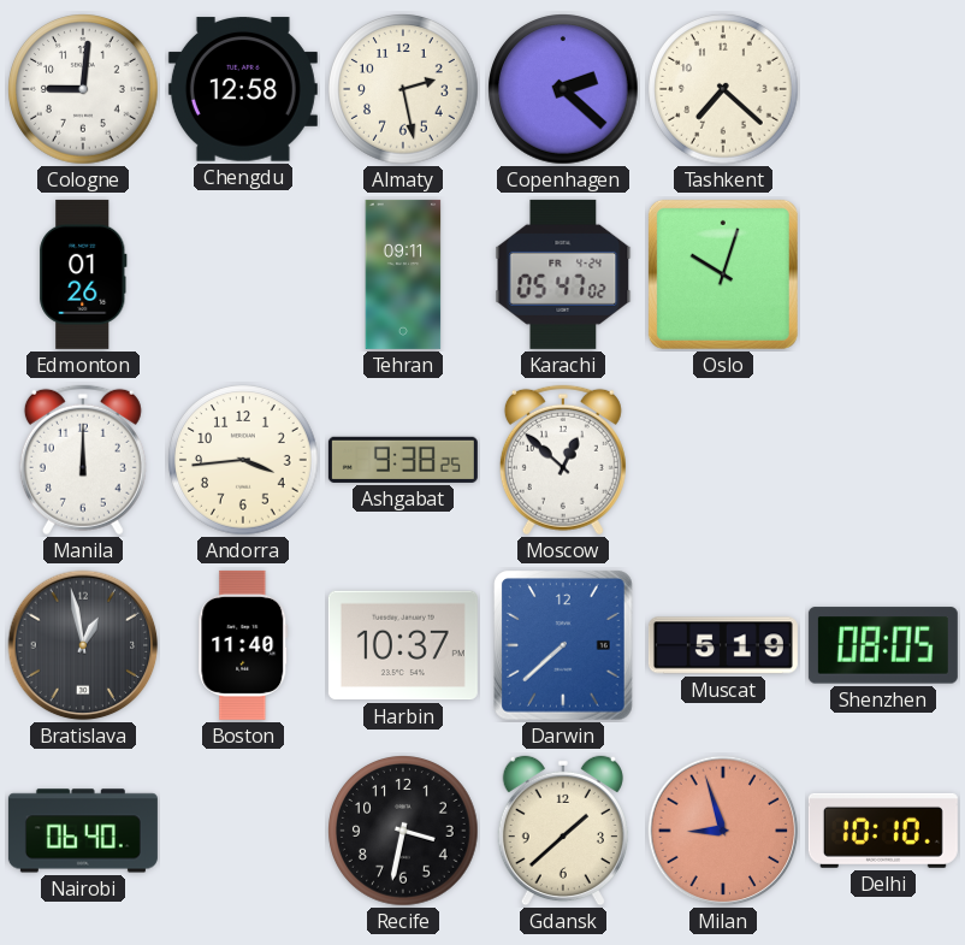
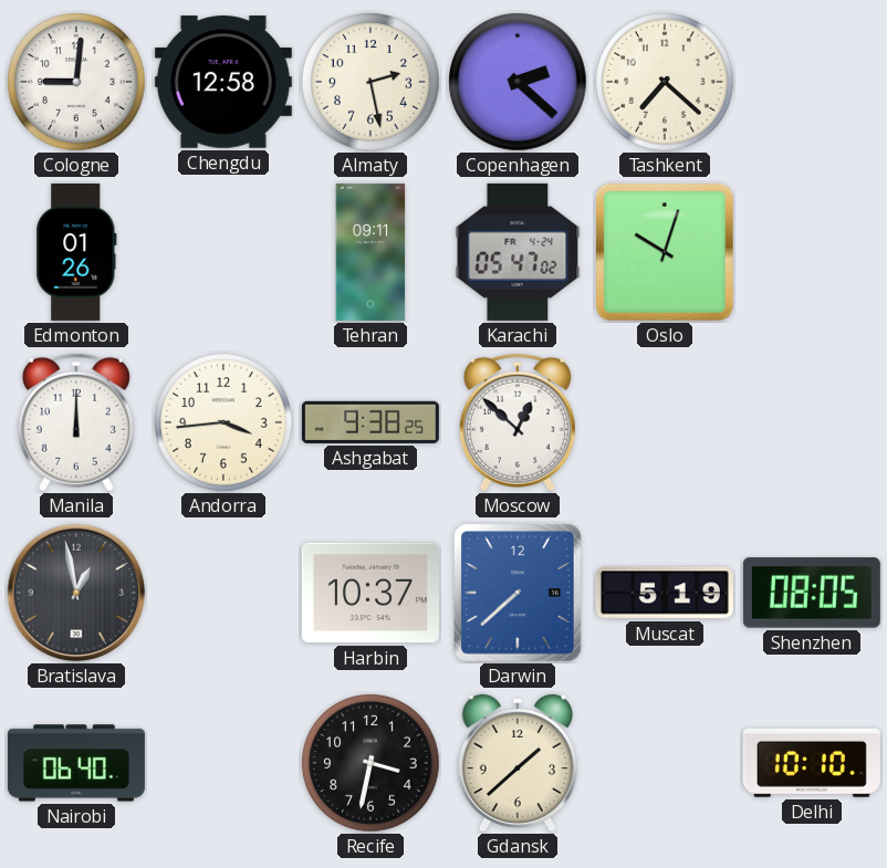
Boston: 11:40 -> none
Milan: 8:57 -> none
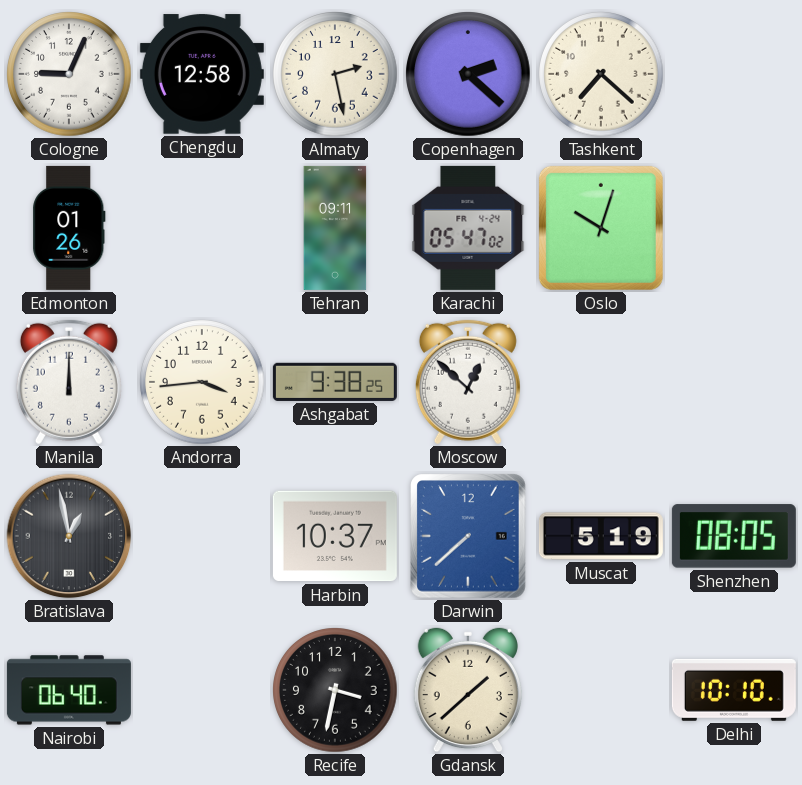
Cologne: 9:01 -> 9:04
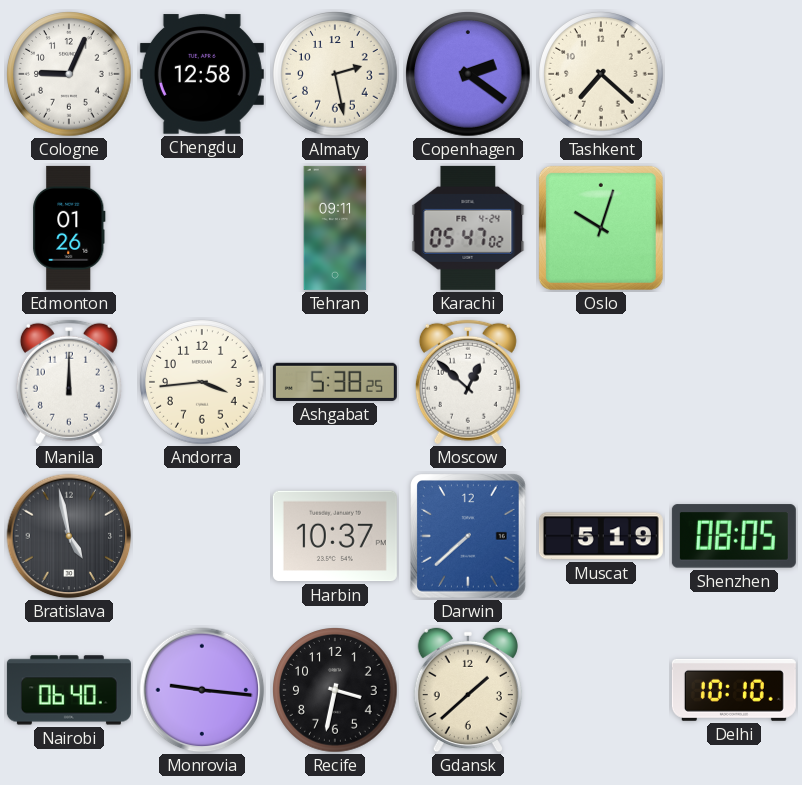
Copenhagen: 2:22 -> 2:21
Ashgabat: 9:38 -> 5:38
Bratislava: 12:58 -> 4:58
Monrovia: none -> 9:16
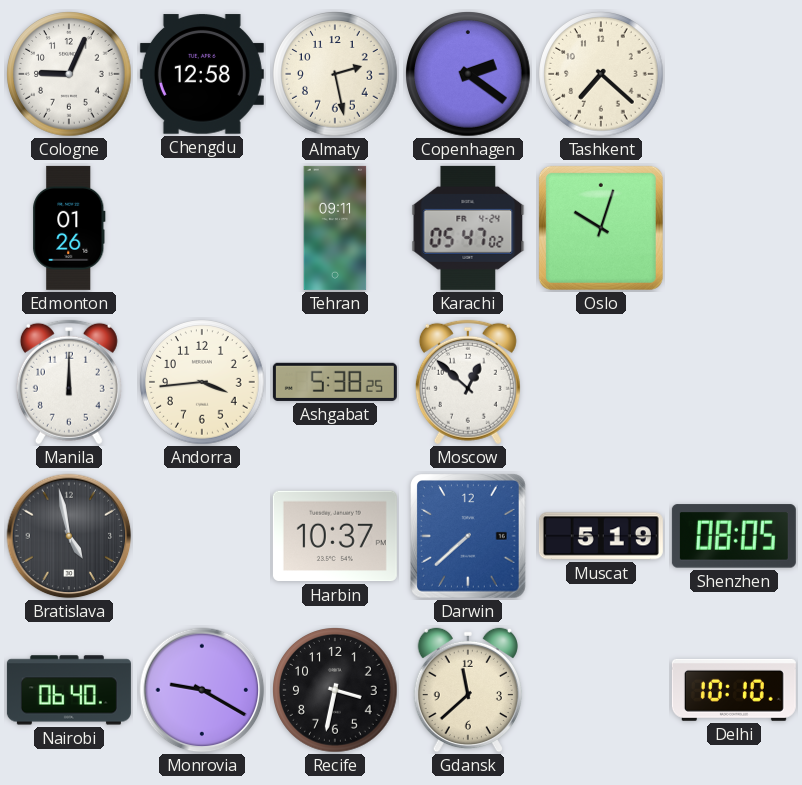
Monrovia: 9:16 -> 9:20
Gdansk: 1:38 -> 11:38
